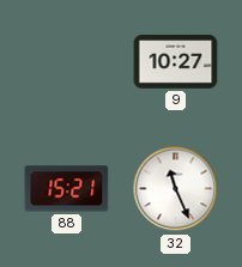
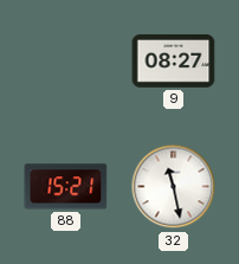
9: 10:27 -> 08:27
32: 11:26 -> 11:28
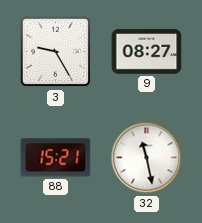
3: none -> 9:25
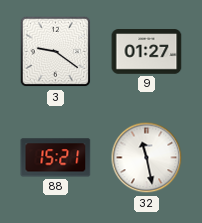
3: 9:25 -> 9:21
9: 08:27 -> 01:27
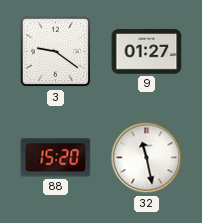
88: 15:21 -> 15:20
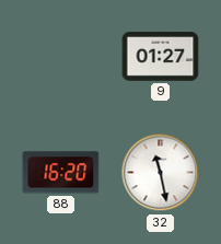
3: 9:21 -> none
88: 15:20 -> 16:20
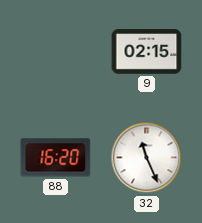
9: 01:27 -> 02:15
32: 11:28 -> 11:26
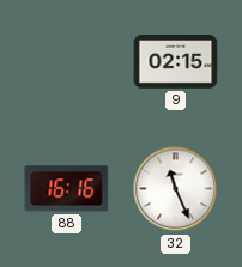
88: 16:20 -> 16:16
